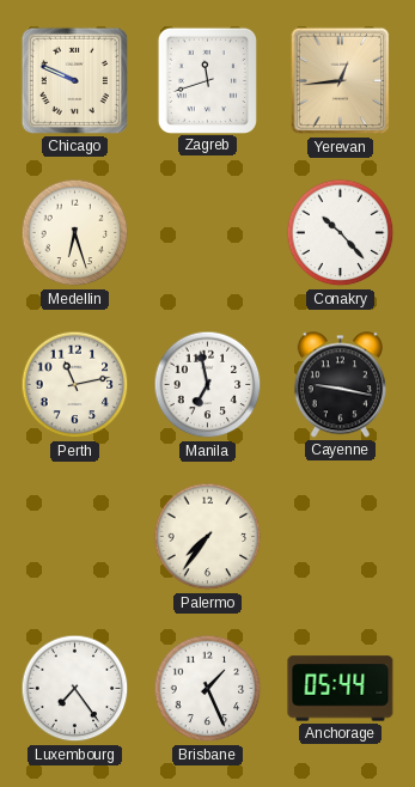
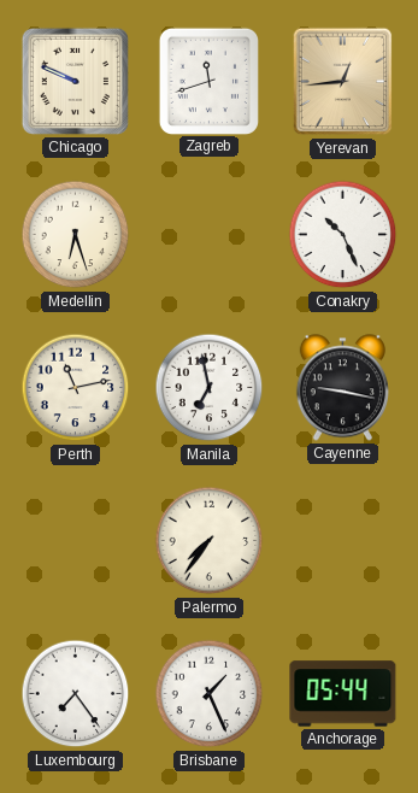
Conakry: 10:23 -> 10:26
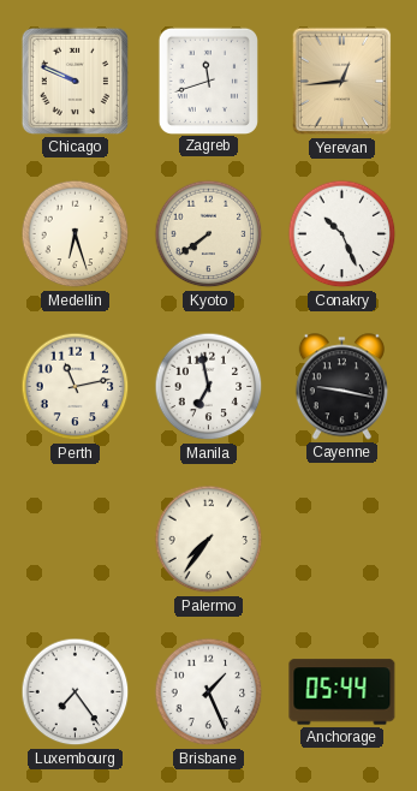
Kyoto: none -> 7:39
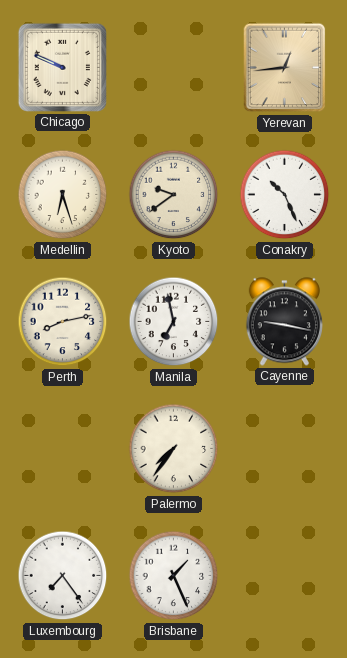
Zagreb: 11:42 -> none
Kyoto: 7:39 -> 9:39
Perth: 11:13 -> 8:13
Anchorage: 05:44 -> none
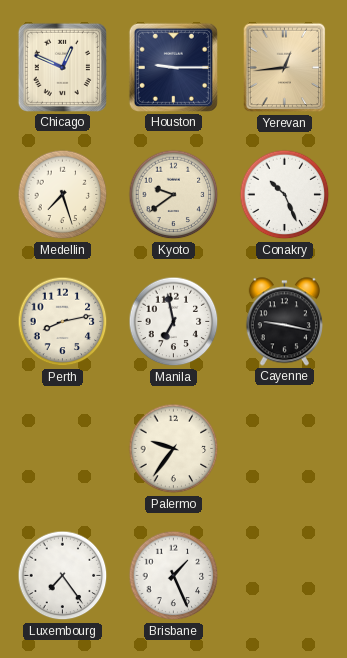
Chicago: 9:49 -> 12:49
Houston: none -> 9:15
Medellin: 6:27 -> 7:27
Palermo: 7:36 -> 9:36
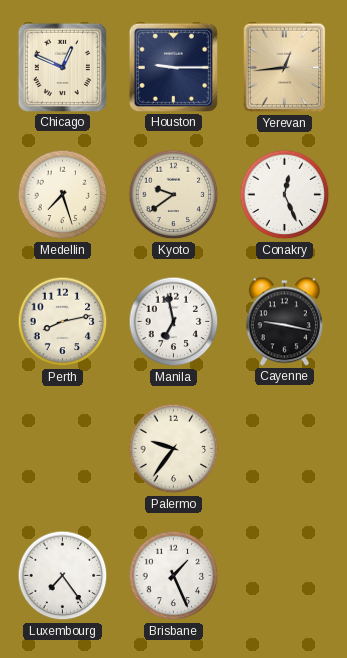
Conakry: 10:26 -> 12:26
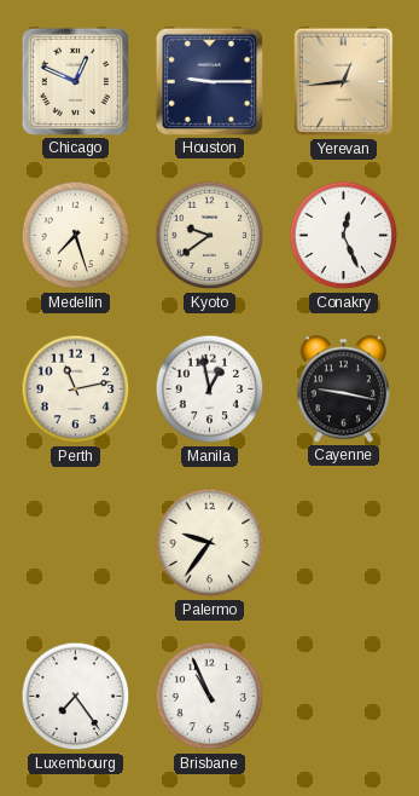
Perth: 8:13 -> 11:13
Manila: 6:58 -> 12:58
Brisbane: 1:26 -> 10:56
